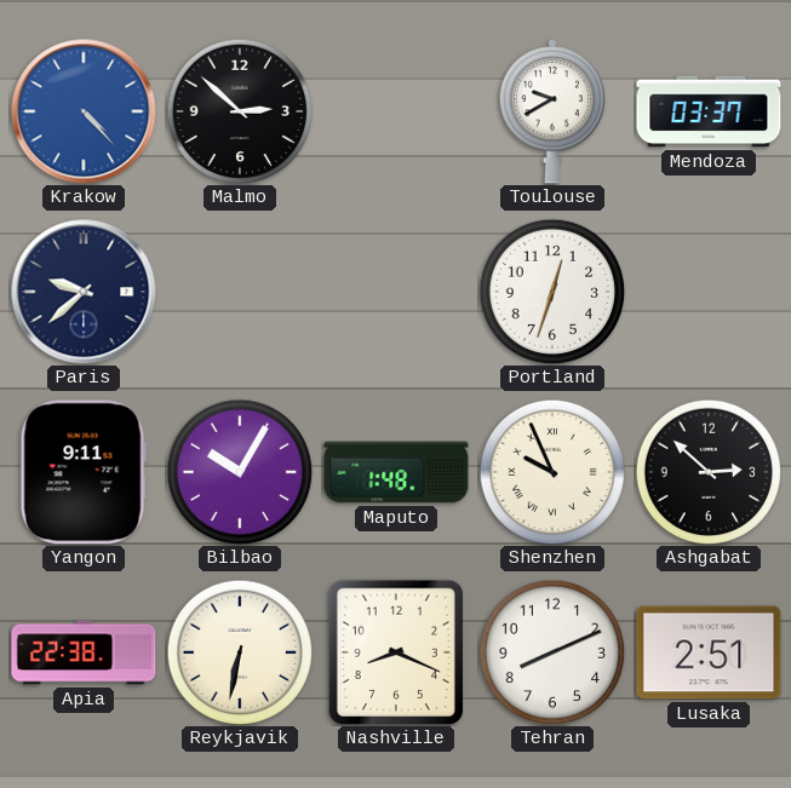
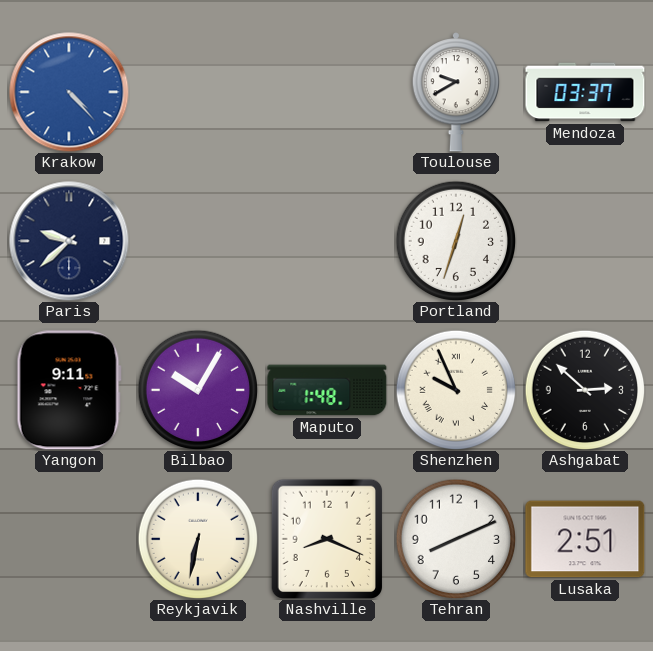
Malmo: 2:52 -> none
Apia: 22:38 -> none
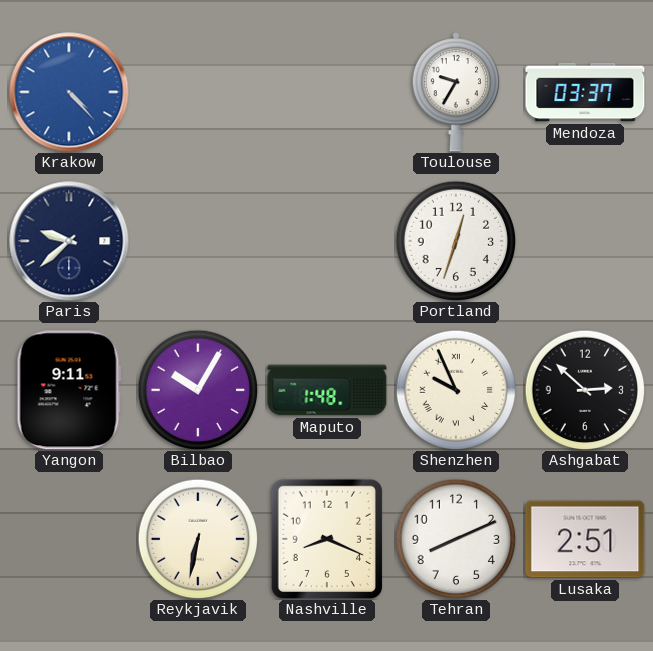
Toulouse: 9:40 -> 9:35
